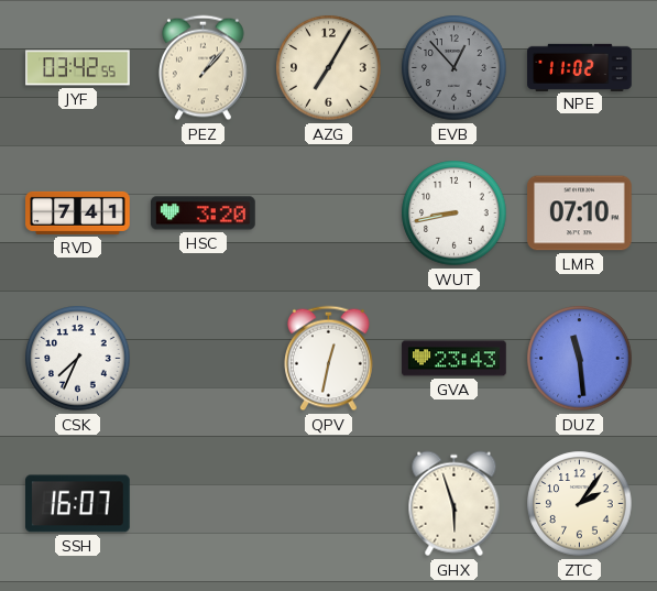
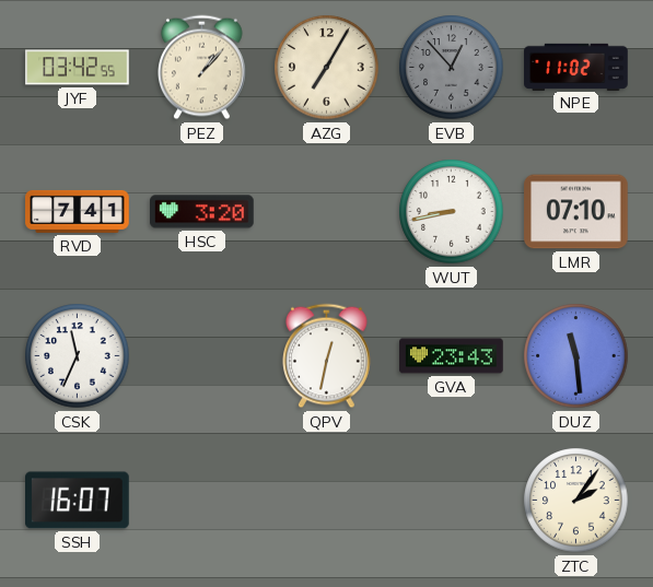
CSK: 7:34 -> 11:34
GHX: 5:57 -> none
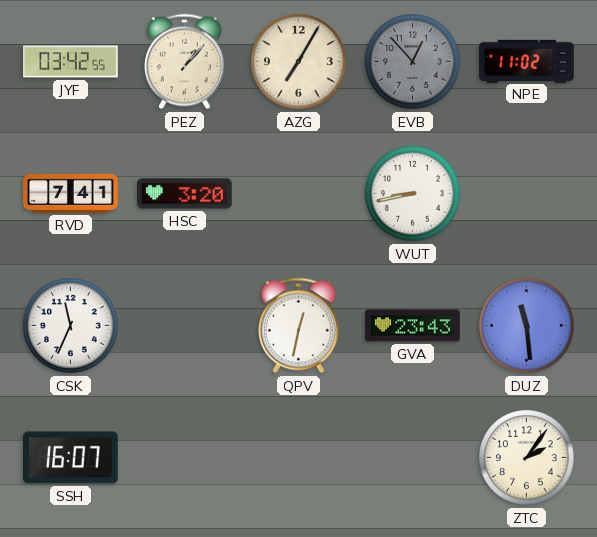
LMR: 07:10 -> none
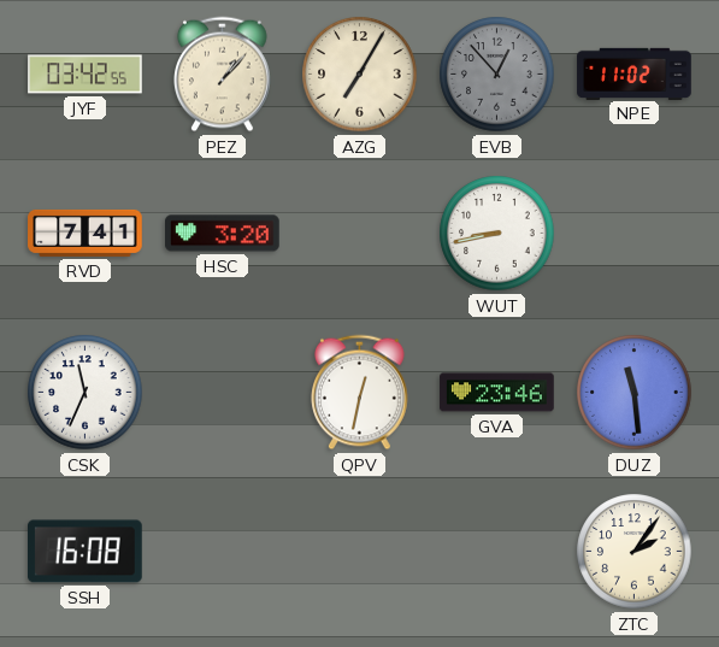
GVA: 23:43 -> 23:46
SSH: 16:07 -> 16:08
